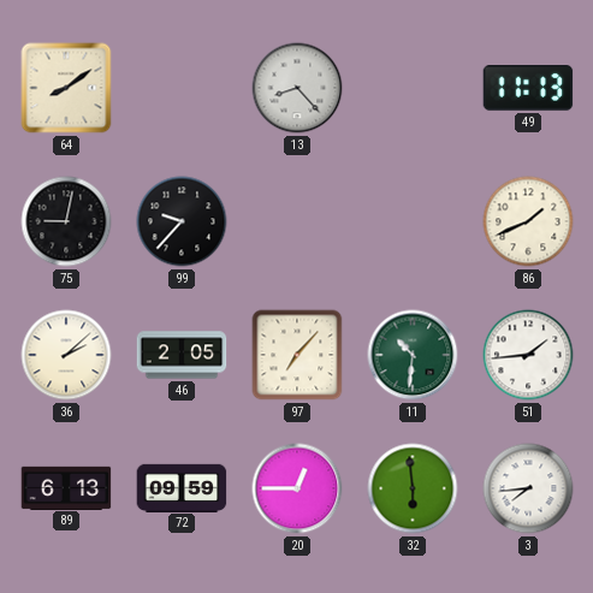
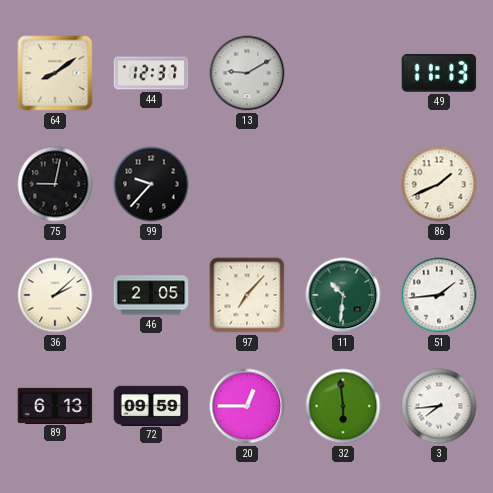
44: none -> 12:37
13: 8:23 -> 9:10
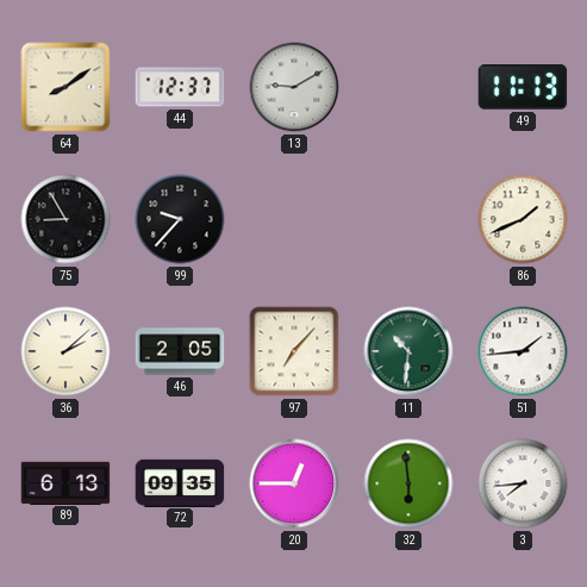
75: 9:02 -> 8:55
72: 09:59 -> 09:35
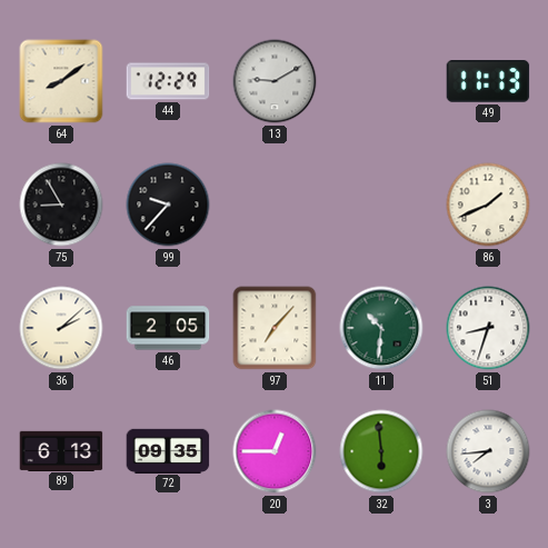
44: 12:37 -> 12:29
51: 1:44 -> 8:33
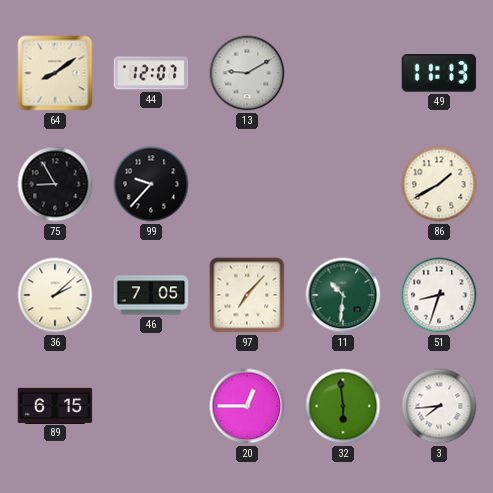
44: 12:29 -> 12:07
86: 1:41 -> 1:40
46: 2:05 -> 7:05
89: 6:13 -> 6:15
72: 09:35 -> none
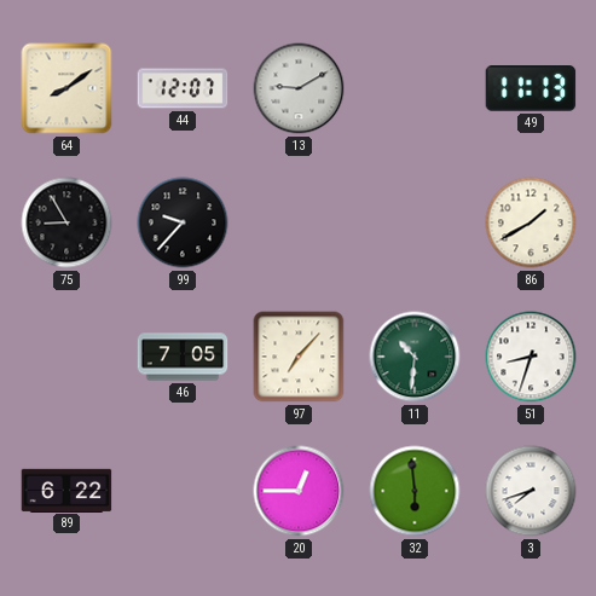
36: 2:08 -> none
89: 6:15 -> 6:22
3: 7:44 -> 7:42
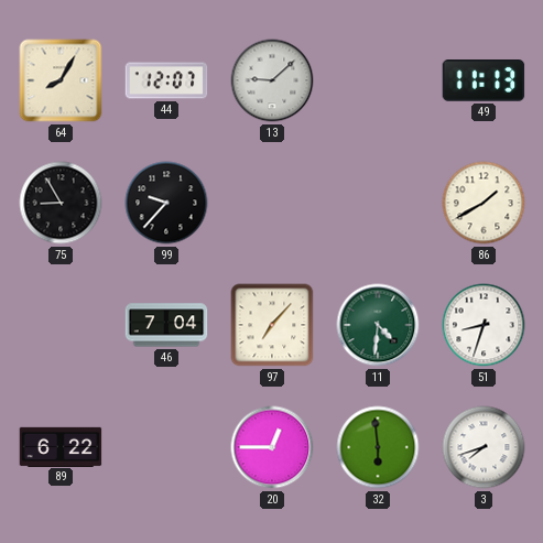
64: 8:09 -> 8:05
13: 9:10 -> 9:08
46: 7:05 -> 7:04
11: 10:31 -> 4:31
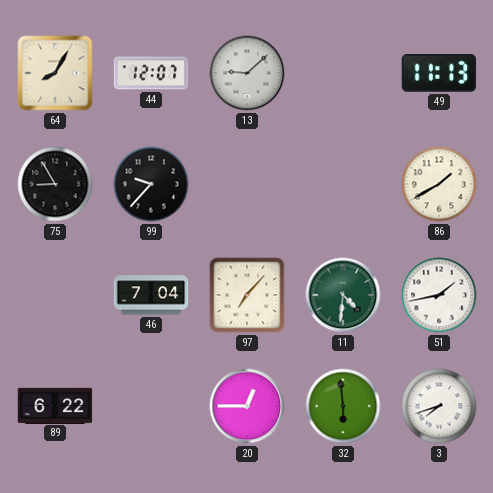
51: 8:33 -> 1:43
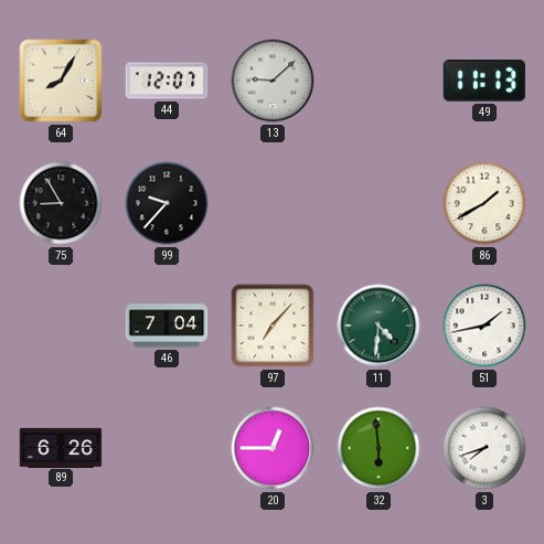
89: 6:22 -> 6:26
